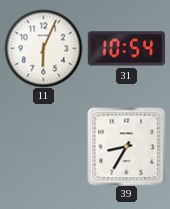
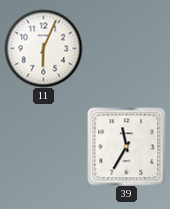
31: 10:54 -> none
39: 8:35 -> 11:35
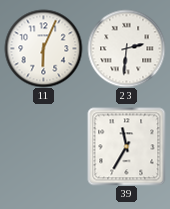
23: none -> 2:31
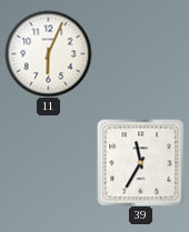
23: 2:31 -> none
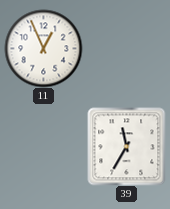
11: 6:04 -> 12:56
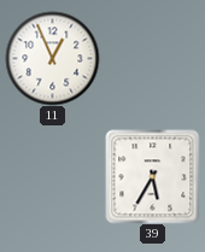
39: 11:35 -> 5:35
